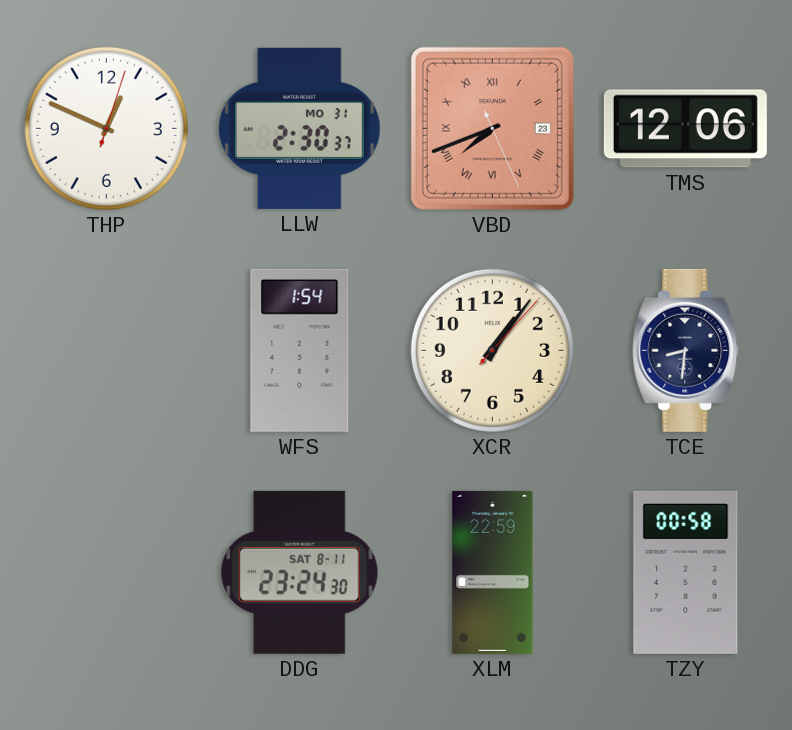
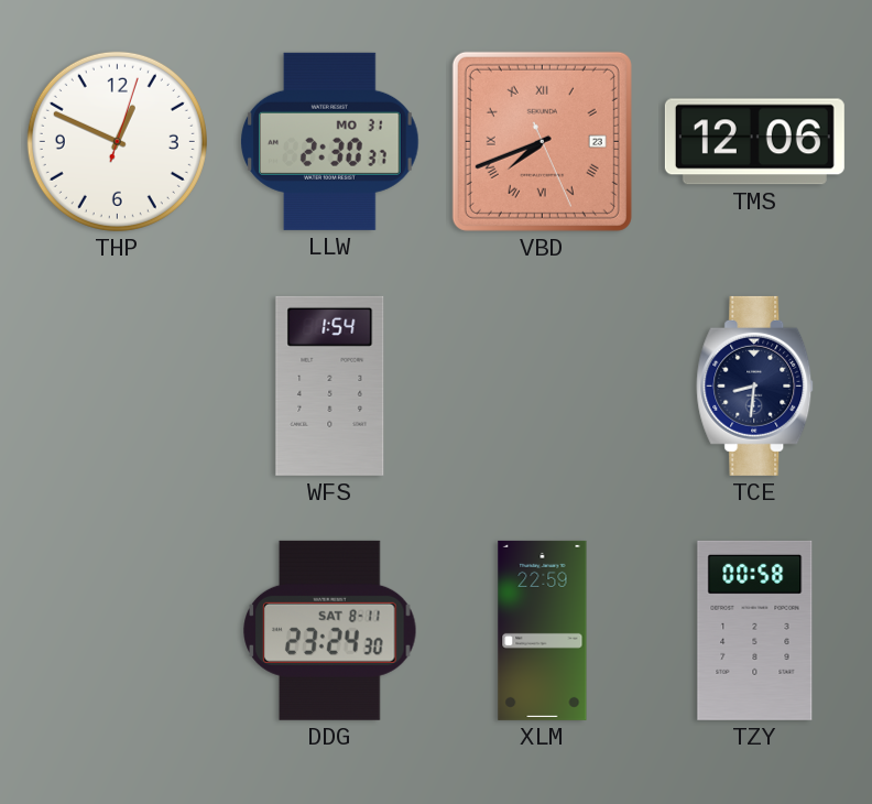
XCR: 1:06 -> none
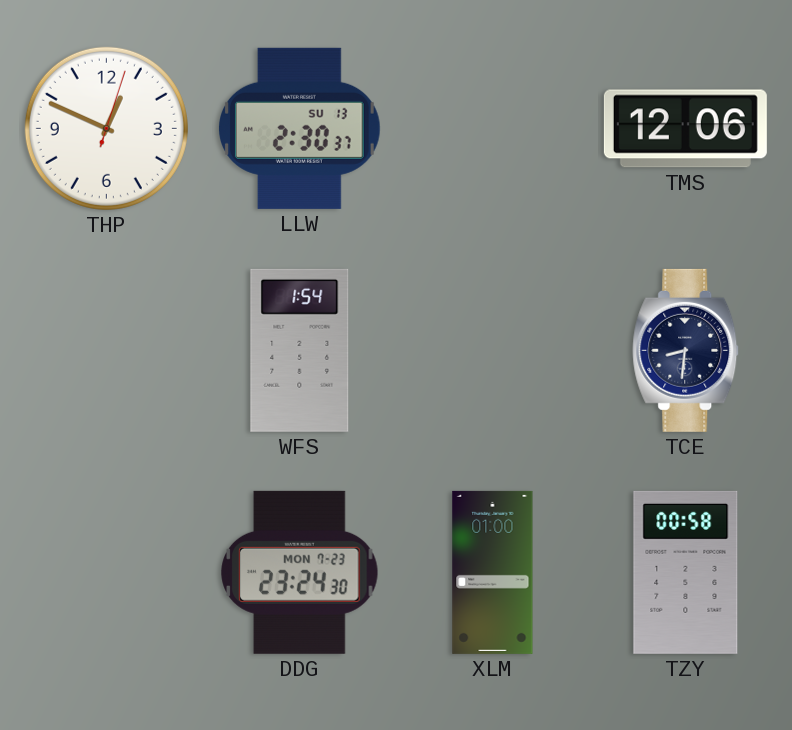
LLW date: MO 31 -> SU 13
VBD: 7:41 -> none
DDG date: SAT 8-11 -> MON 7-23
XLM: 22:59 -> 01:00
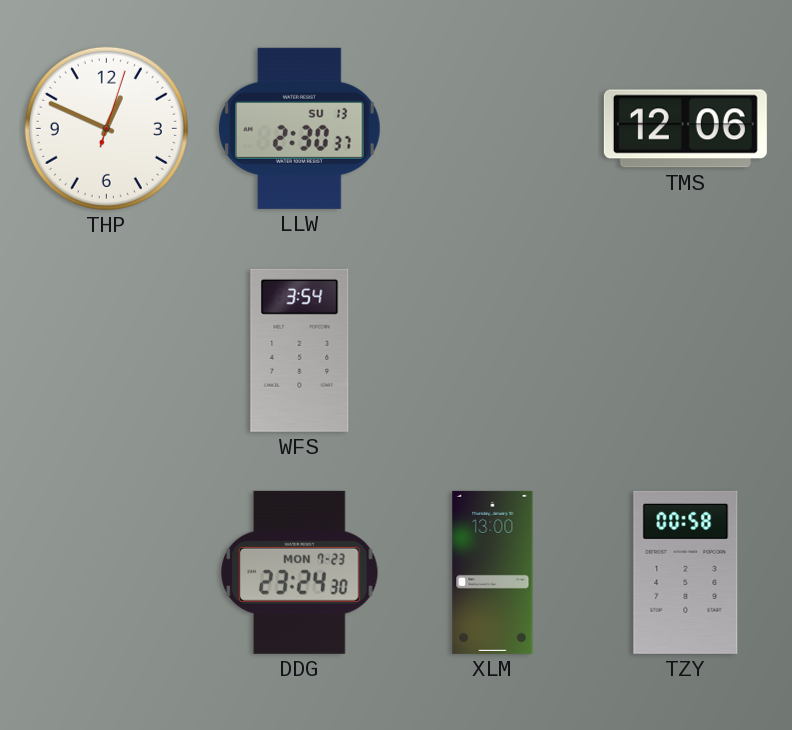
WFS: 1:54 -> 3:54
TCE: 8:31 -> none
XLM: 01:00 -> 13:00
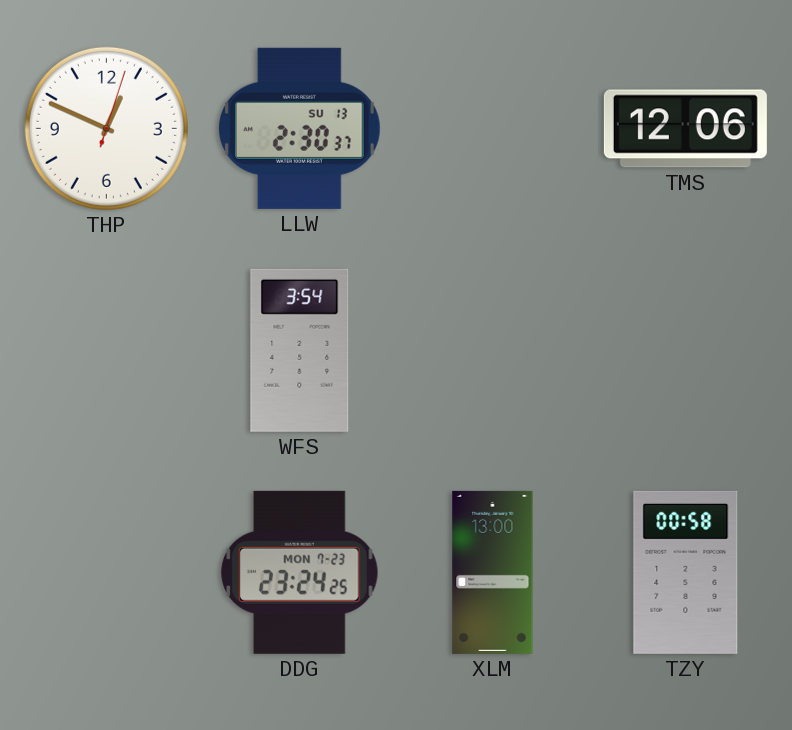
DDG: 23:24:30 -> 23:24:25
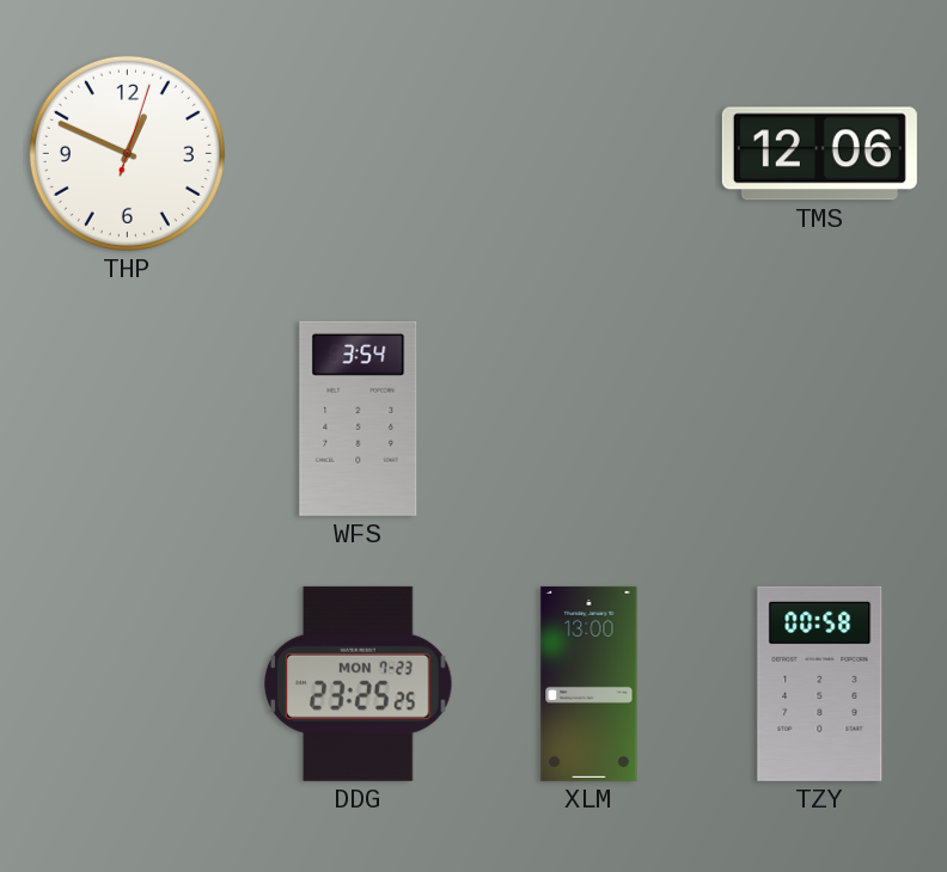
LLW: 2:30 -> none
DDG: 23:24 -> 23:25
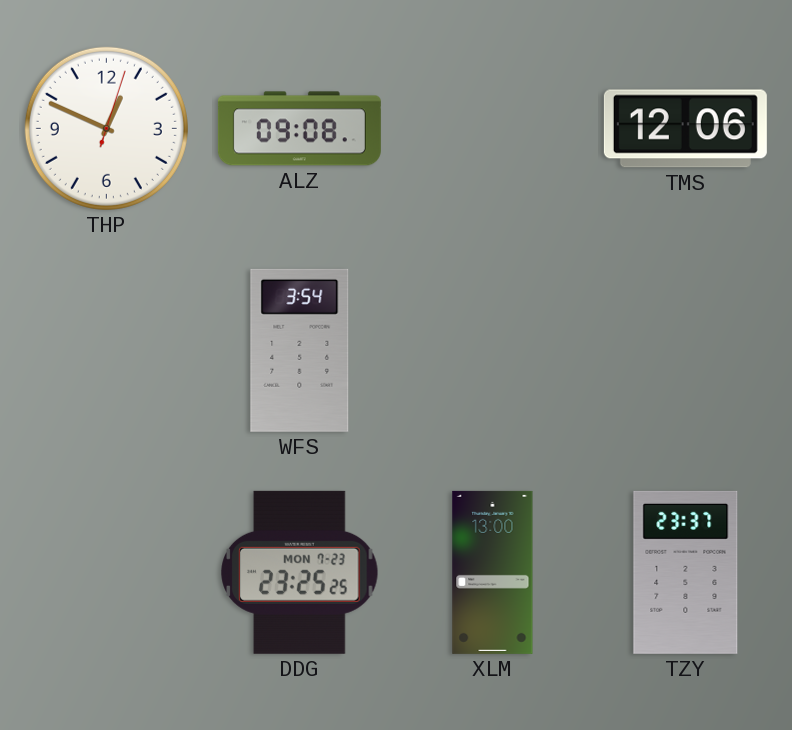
ALZ: none -> 09:08
TZY: 00:58 -> 23:37
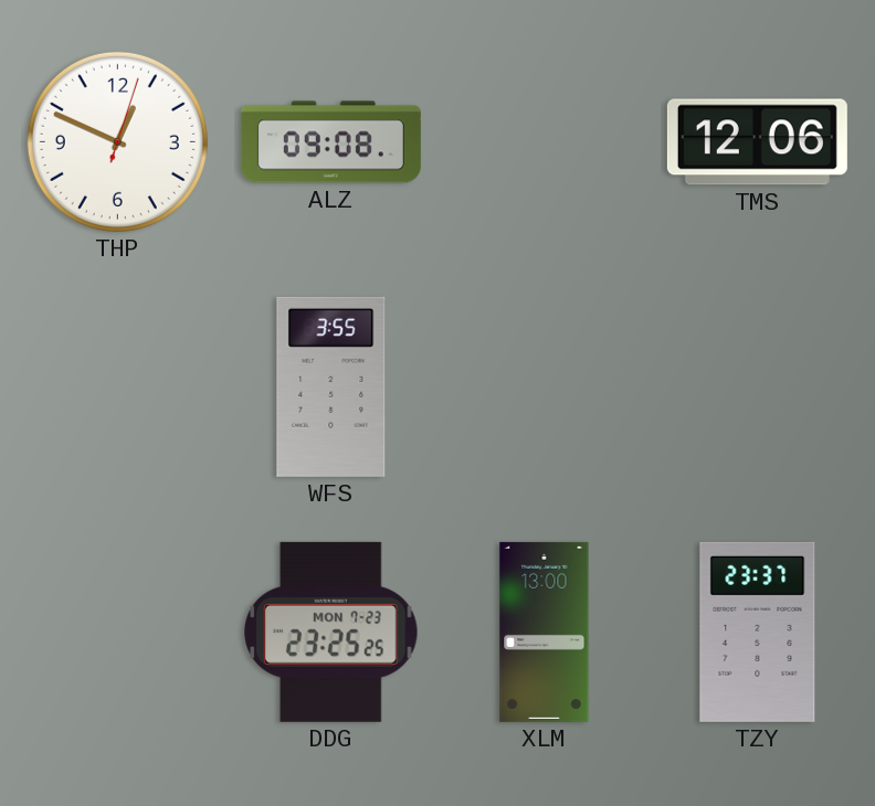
WFS: 3:54 -> 3:55
